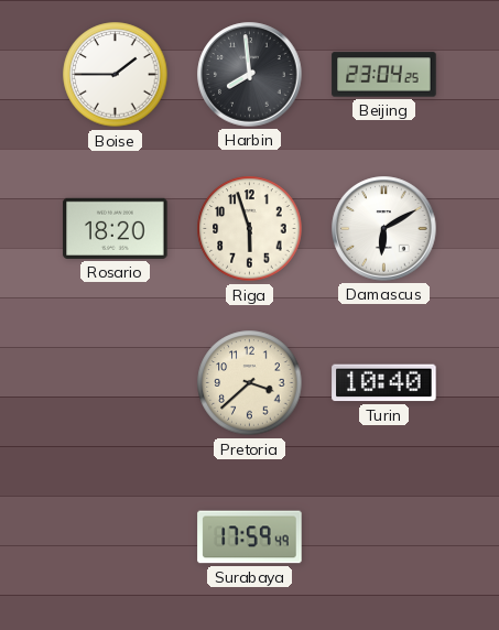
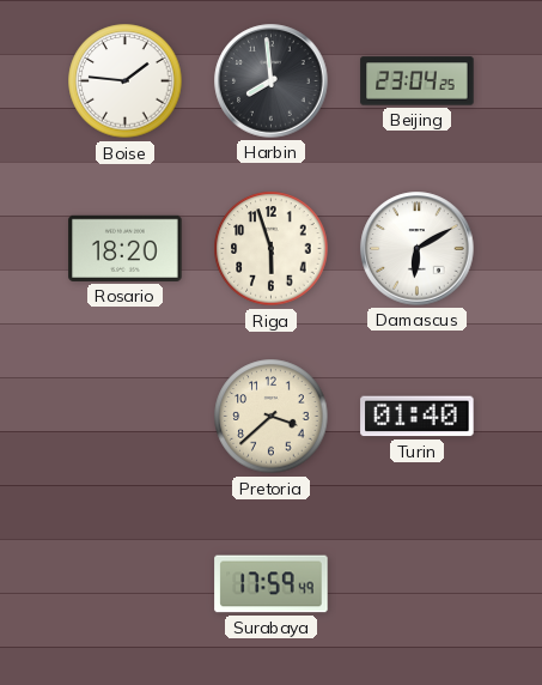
Boise: 1:45 -> 1:46
Turin: 10:40 -> 01:40
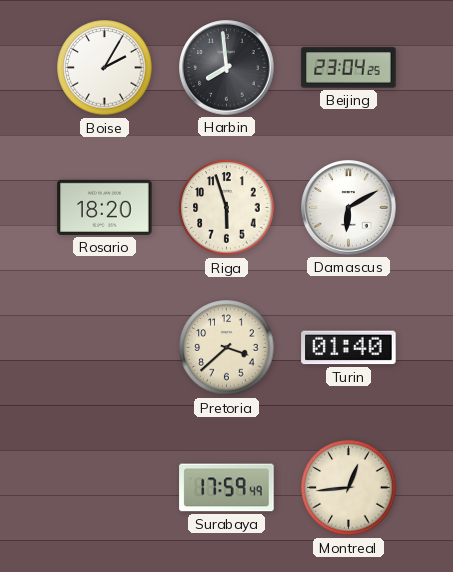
Boise: 1:46 -> 2:05
Montreal: none -> 12:44
